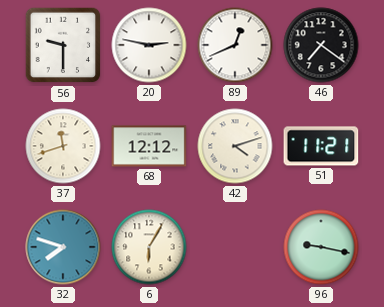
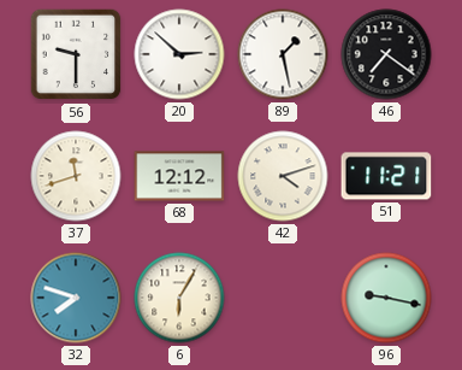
20: 2:47 -> 2:52
89: 12:41 -> 1:28
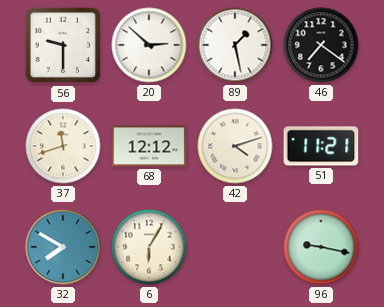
32: 7:48 -> 7:50
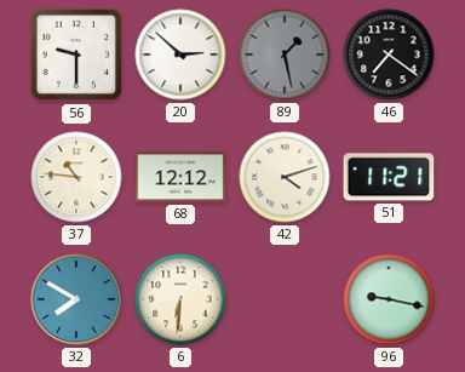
89 dial: white -> grey
37: 11:42 -> 10:46
6: 6:05 -> 6:31
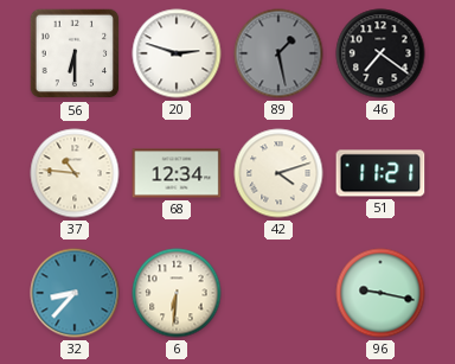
56: 9:30 -> 6:30
20: 2:52 -> 2:48
68: 12:12 -> 12:34
32: 7:50 -> 8:37
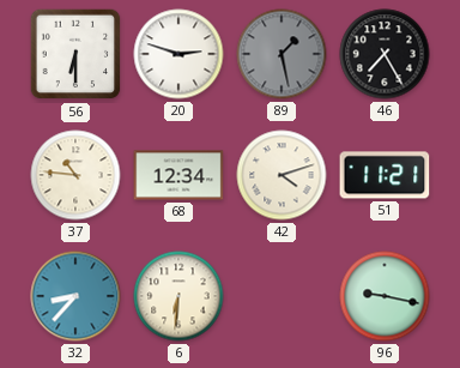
46: 7:21 -> 7:25
